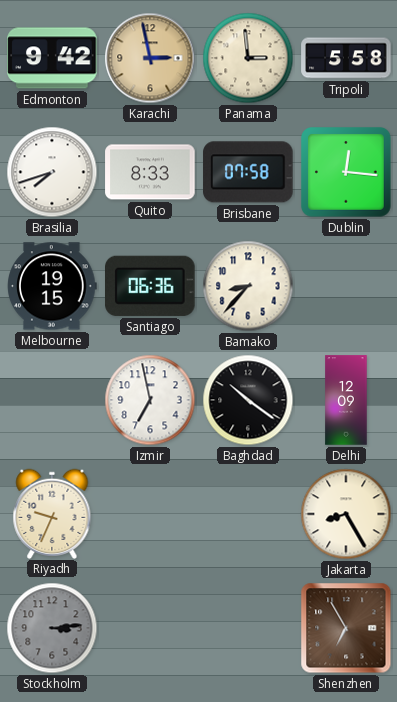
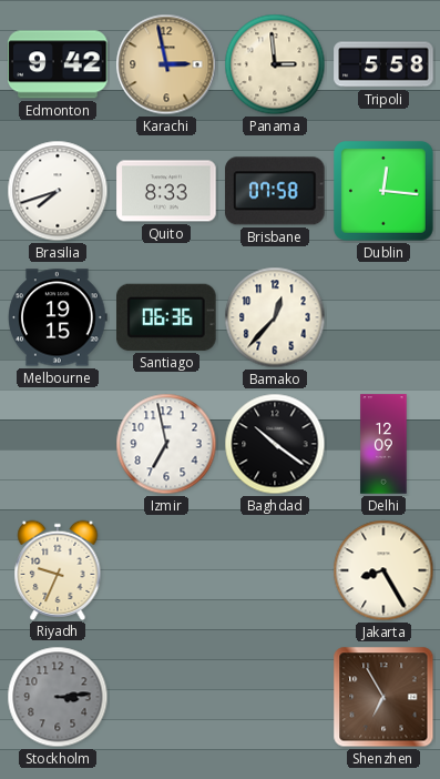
Bamako: 8:37 -> 12:37
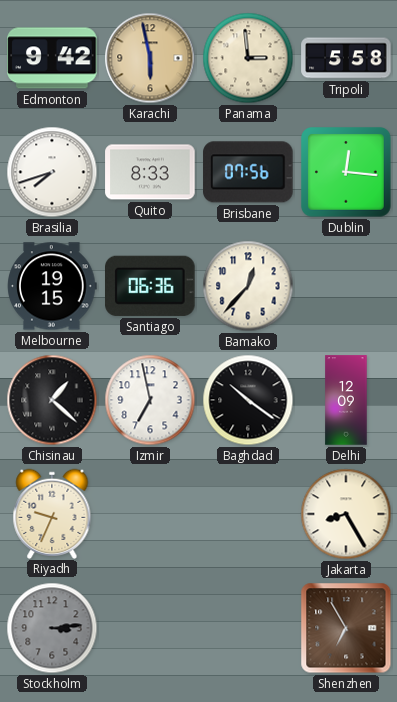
Karachi: 2:58 -> 5:58
Brisbane: 07:58 -> 07:56
Chisinau: none -> 1:22
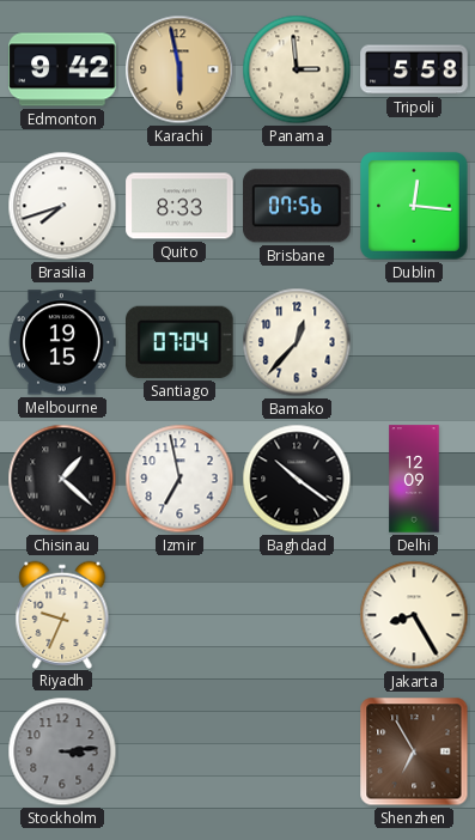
Santiago: 06:36 -> 07:04
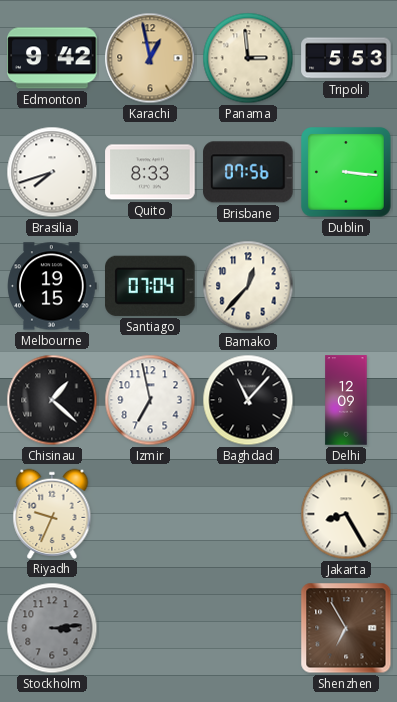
Karachi: 5:58 -> 12:58
Tripoli: 5:58 -> 5:53
Dublin: 12:16 -> 3:16
Baghdad: 10:21 -> 11:07
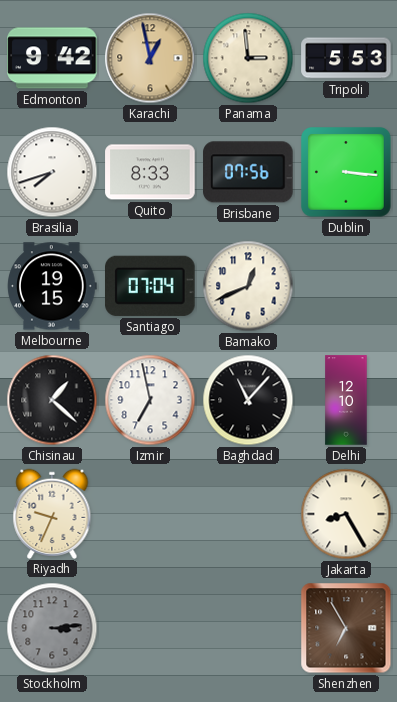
Bamako: 12:37 -> 12:41
Delhi: 12:09 -> 12:10
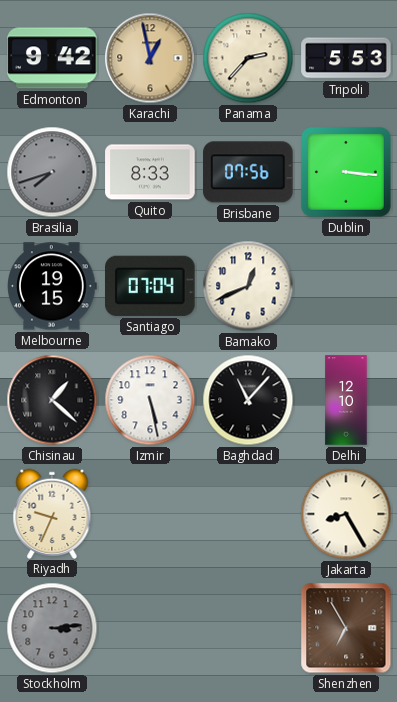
Panama: 2:59 -> 2:37
Brasilia dial: white -> grey
Izmir: 6:58 -> 5:28
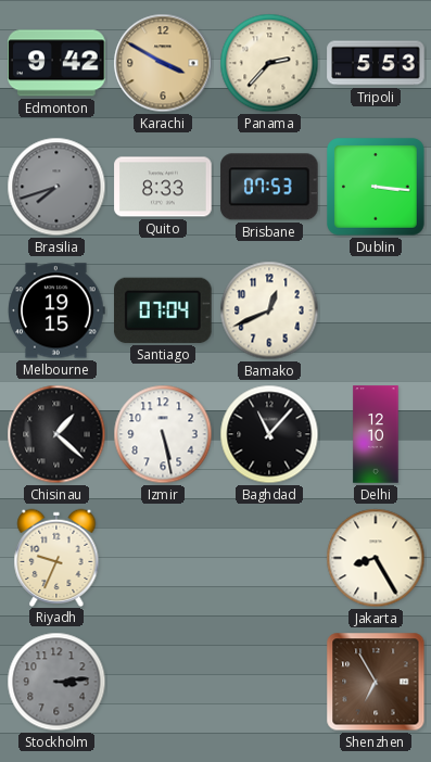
Karachi: 12:58 -> 3:50
Brisbane: 07:56 -> 07:53
